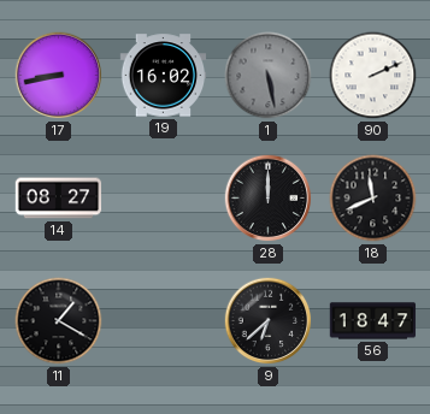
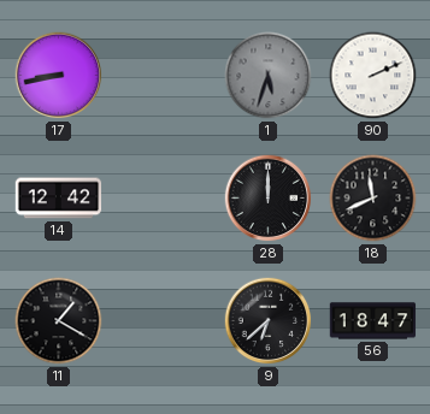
19: 16:02 -> none
1: 5:28 -> 5:33
14: 08:27 -> 12:42
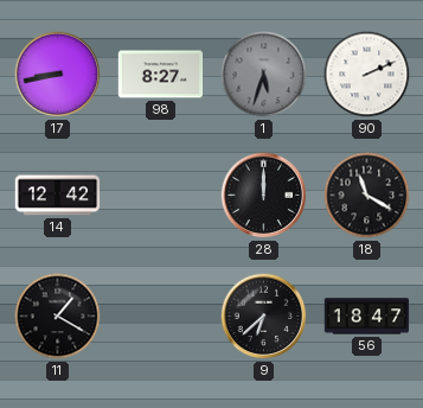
98: none -> 8:27
18: 11:41 -> 11:20
